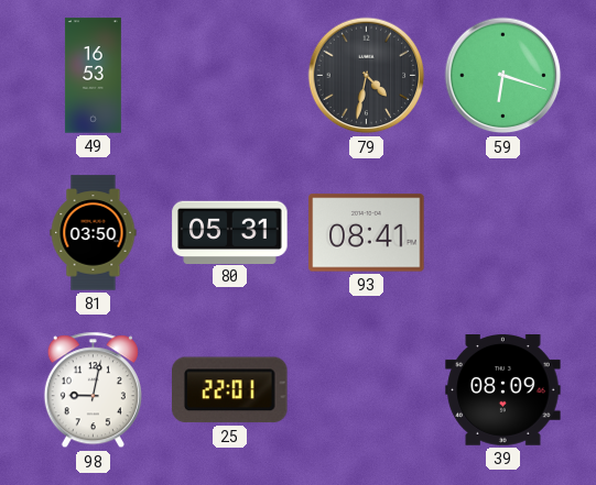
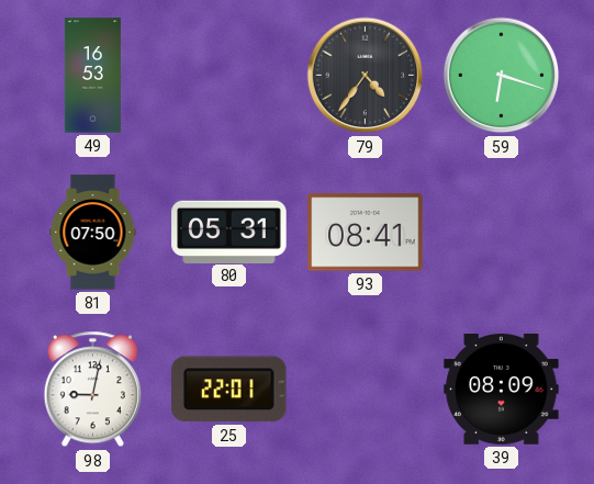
79: 4:32 -> 4:36
81: 03:50 -> 07:50
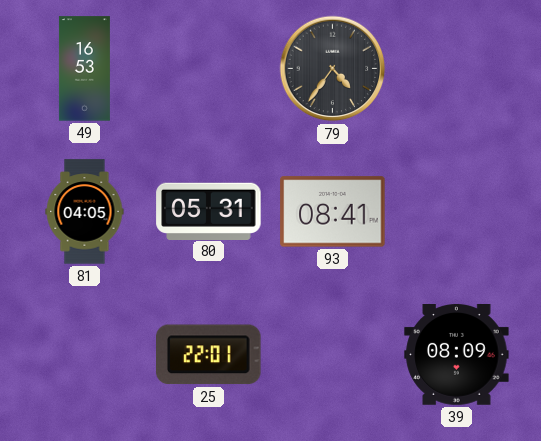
59: 6:18 -> none
81: 07:50 -> 04:05
98: 9:02 -> none
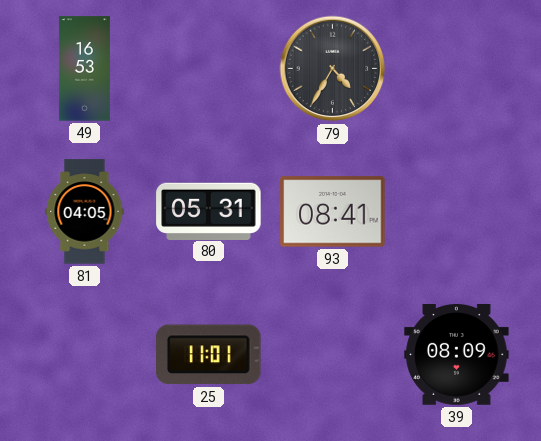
79: 4:36 -> 4:35
25: 22:01 -> 11:01
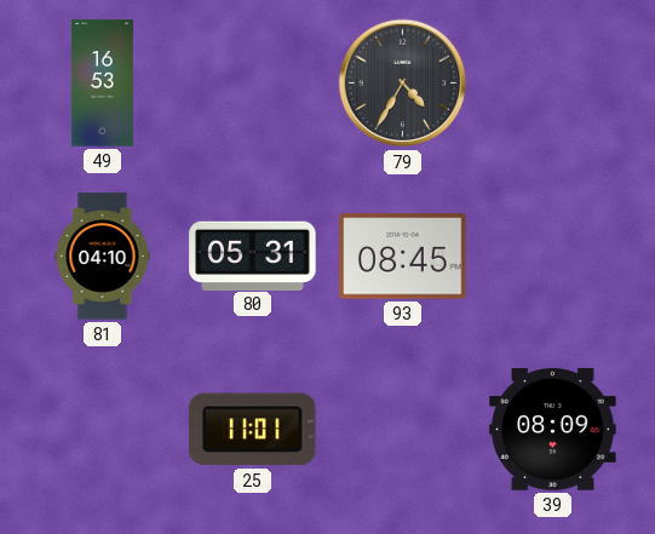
81: 04:05 -> 04:10
93: 08:41 -> 08:45
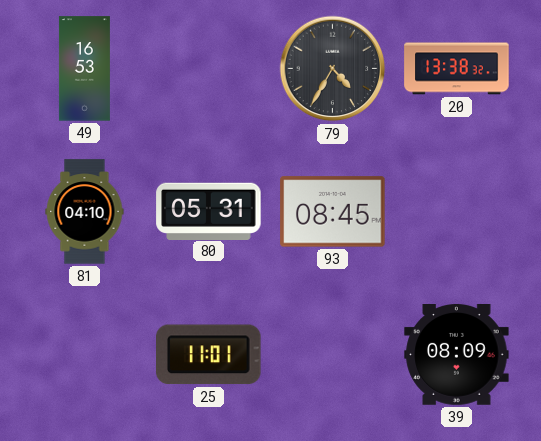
20: none -> 13:38
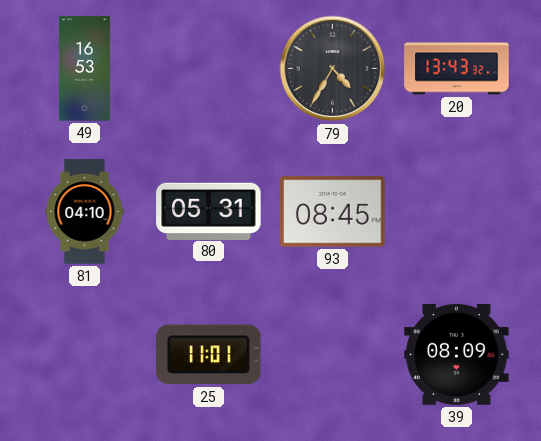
20: 13:38 -> 13:43
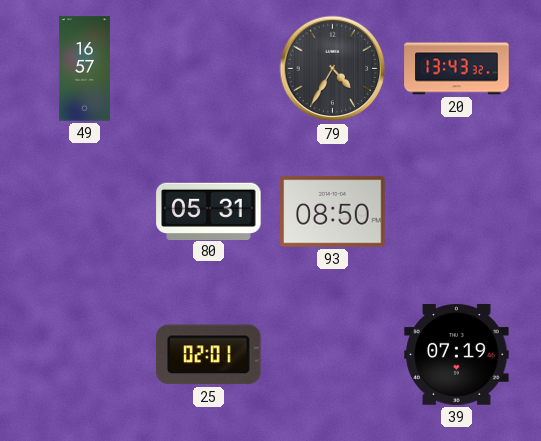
49: 16:53 -> 16:57
81: 04:10 -> none
93: 08:45 -> 08:50
25: 11:01 -> 02:01
39: 08:09 -> 07:19
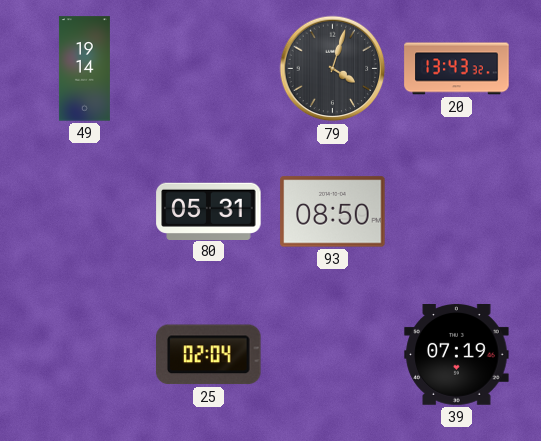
49: 16:57 -> 19:14
79: 4:35 -> 4:03
25: 02:01 -> 02:04
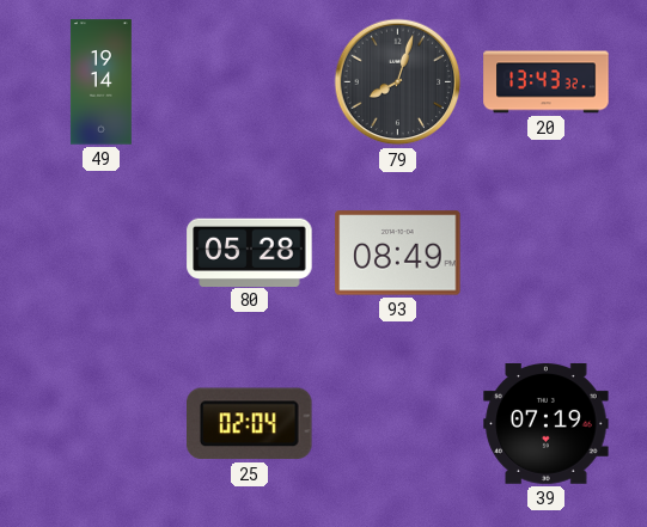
79: 4:03 -> 8:03
80: 05:31 -> 05:28
93: 08:50 -> 08:49
